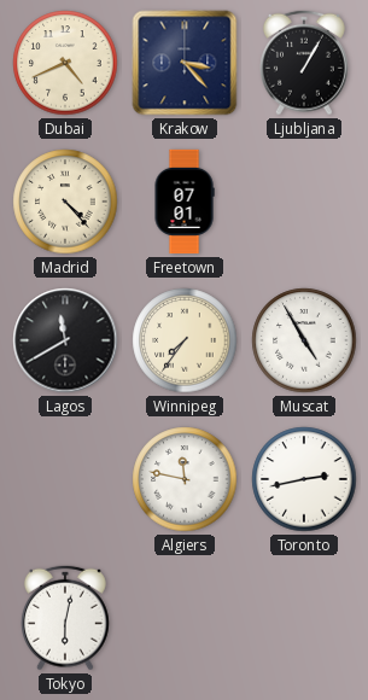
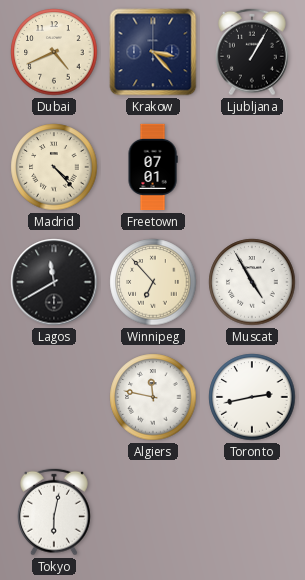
Winnipeg: 7:36 -> 6:53
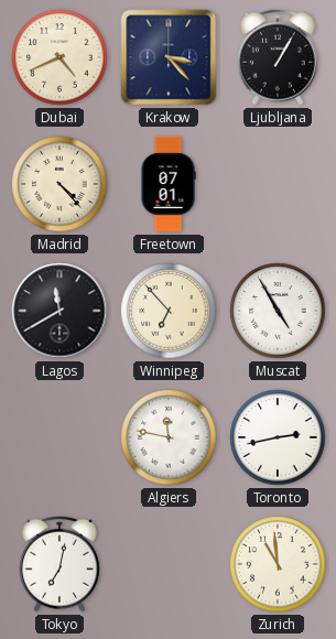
Tokyo: 6:02 -> 7:02
Zurich: none -> 10:59
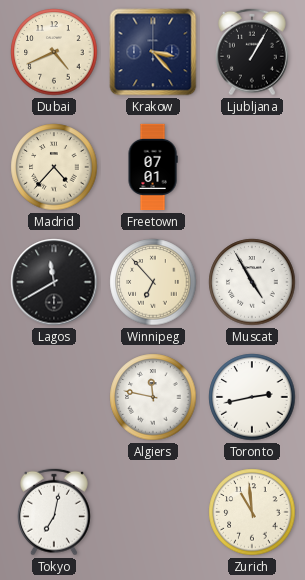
Madrid: 4:23 -> 4:37
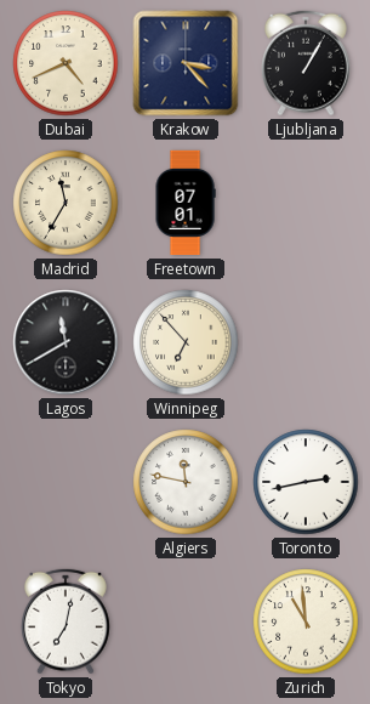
Madrid: 4:37 -> 11:35
Muscat: 4:55 -> none
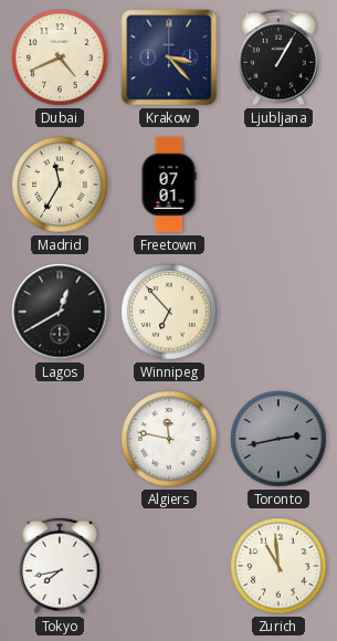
Lagos: 11:40 -> 12:40
Toronto dial: white -> grey
Tokyo: 7:02 -> 7:43
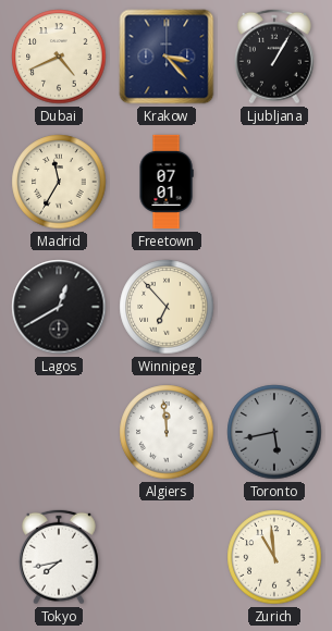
Algiers: 11:47 -> 11:59
Toronto: 2:43 -> 5:43
